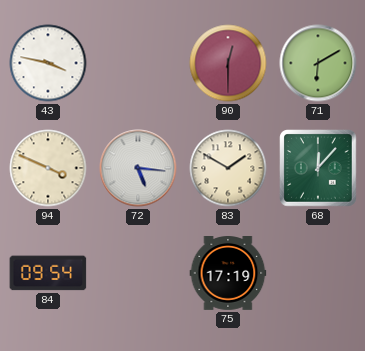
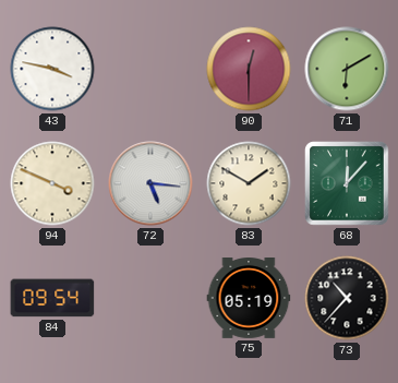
75: 17:19 -> 05:19
73: none -> 10:37
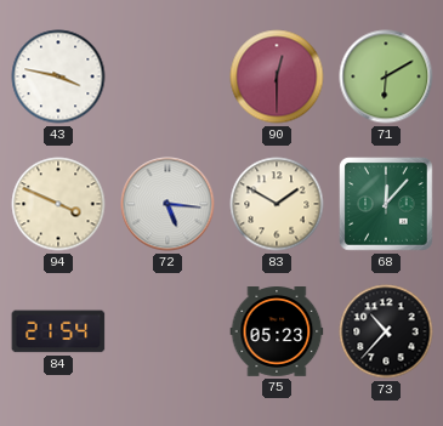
84: 09:54 -> 21:54
75: 05:19 -> 05:23
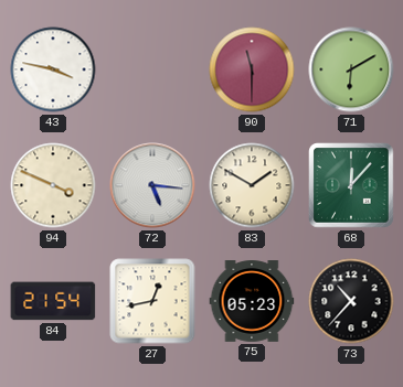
90: 12:30 -> 11:30
27: none -> 12:43
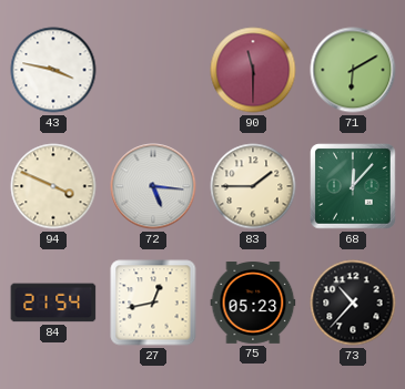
83: 1:50 -> 1:45
